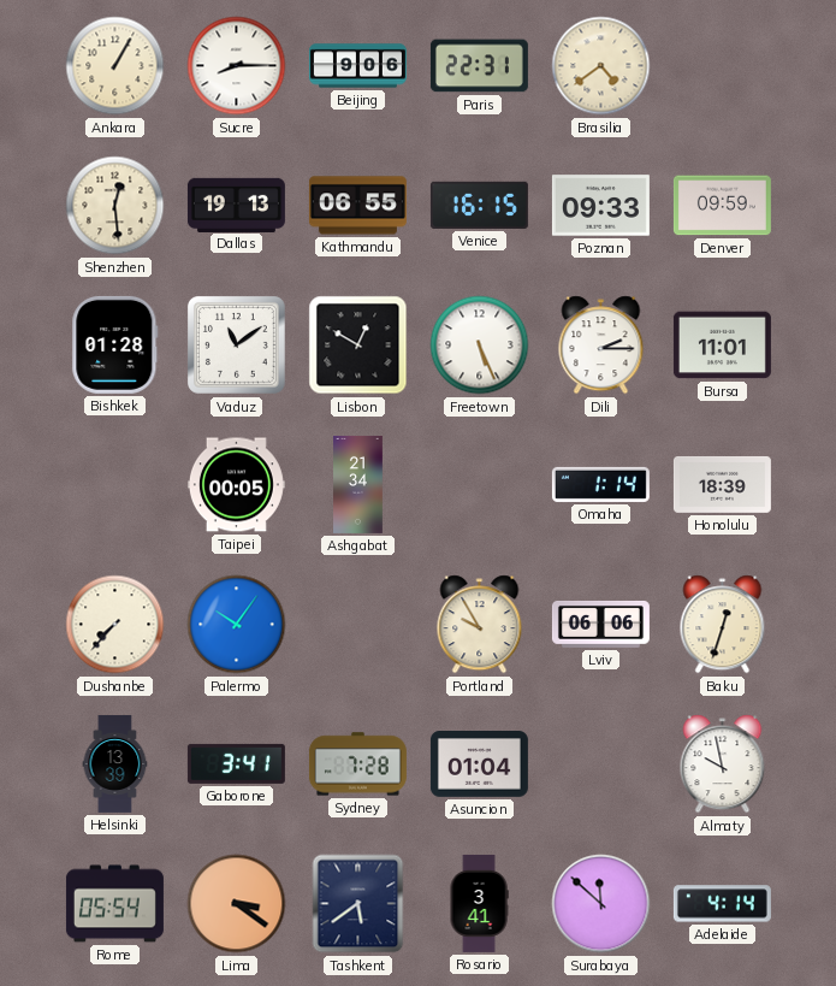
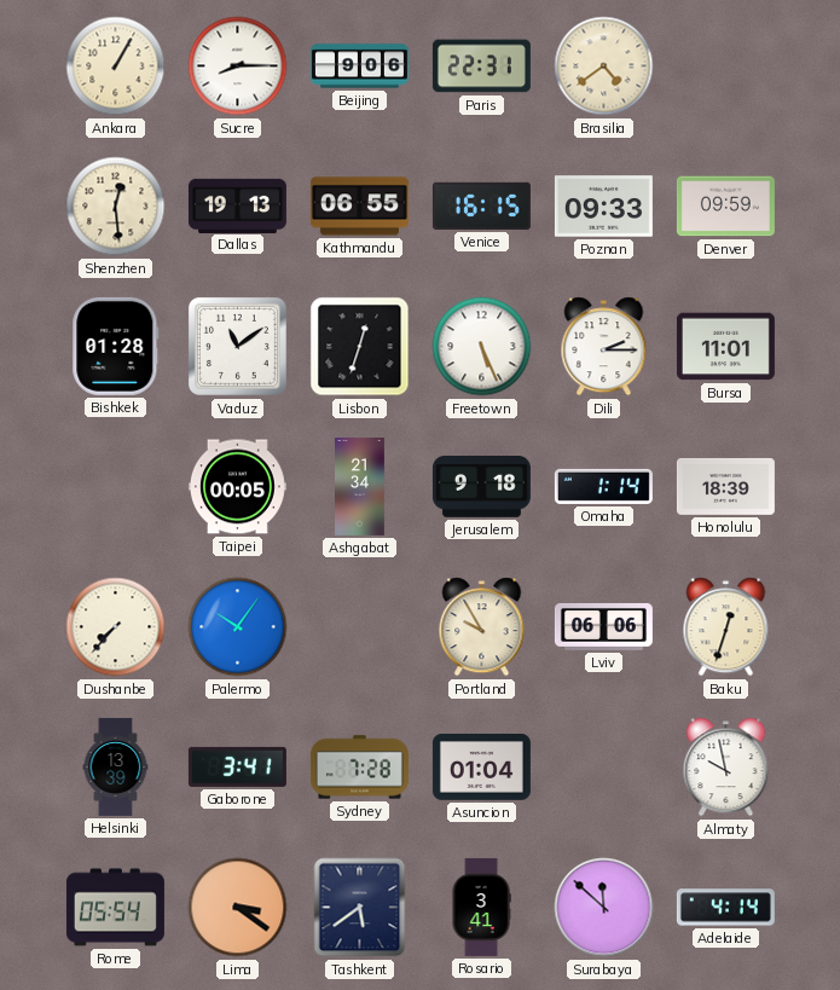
Lisbon: 12:50 -> 12:33
Jerusalem: none -> 9:18
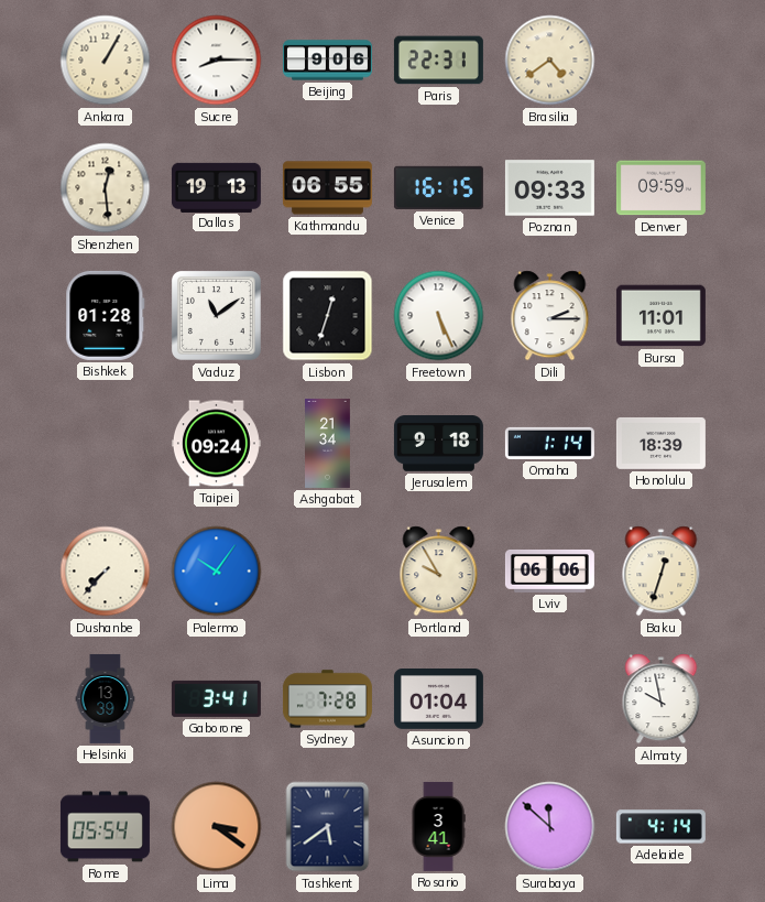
Taipei: 00:05 -> 09:24
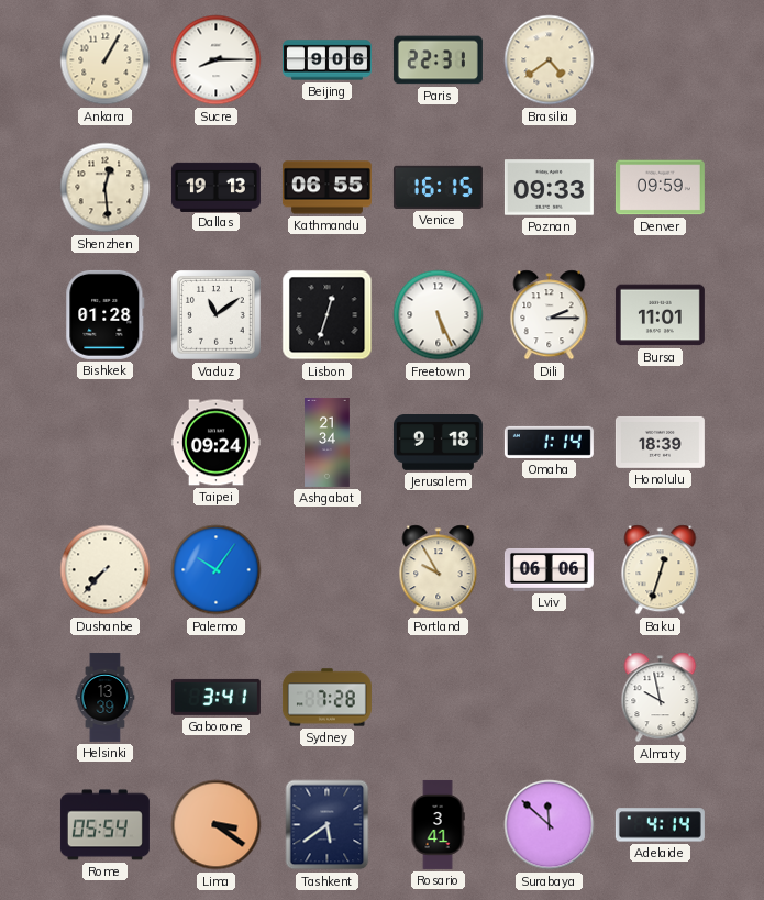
Asuncion: 01:04 -> none
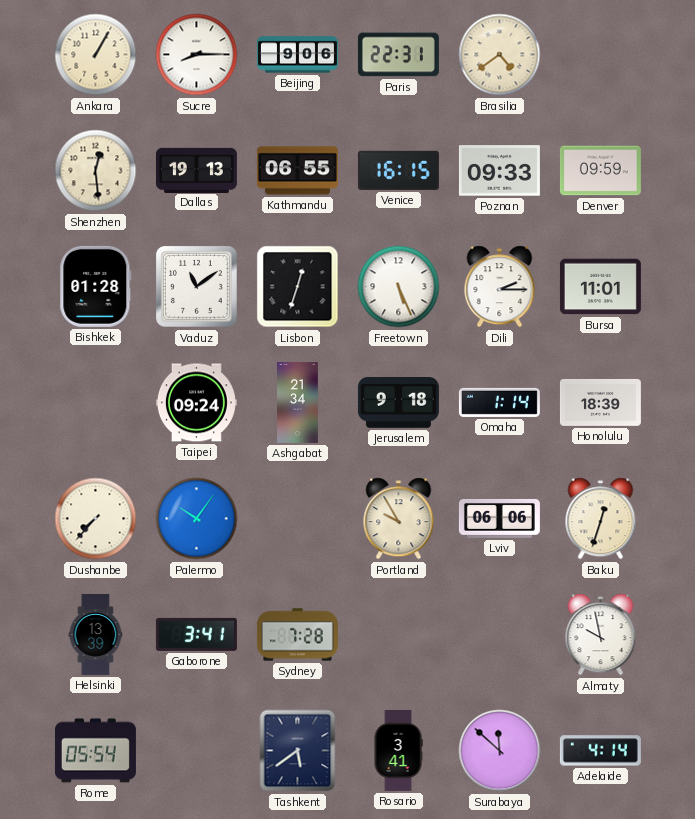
Lima: 3:21 -> none
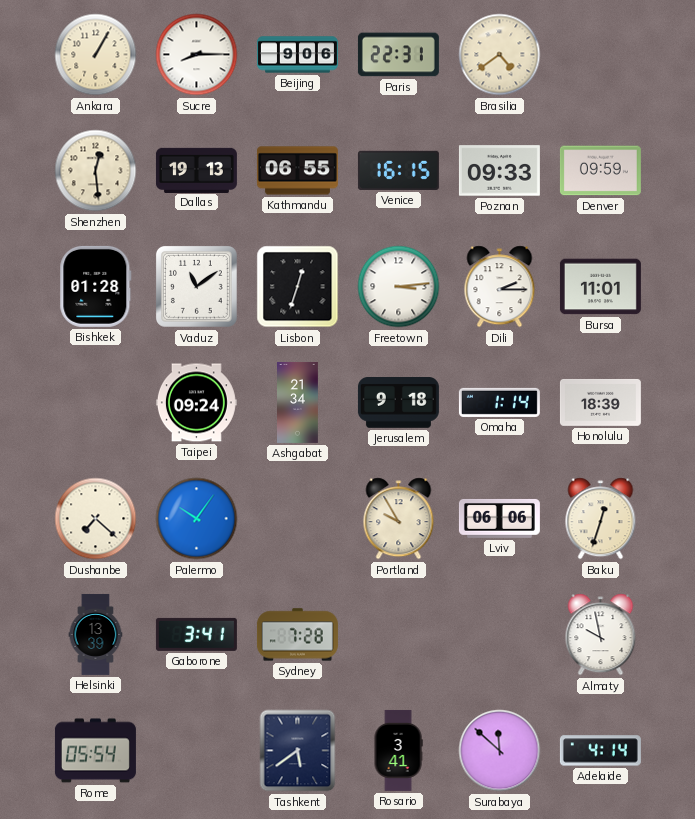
Freetown: 5:26 -> 3:14
Dushanbe: 7:37 -> 7:22
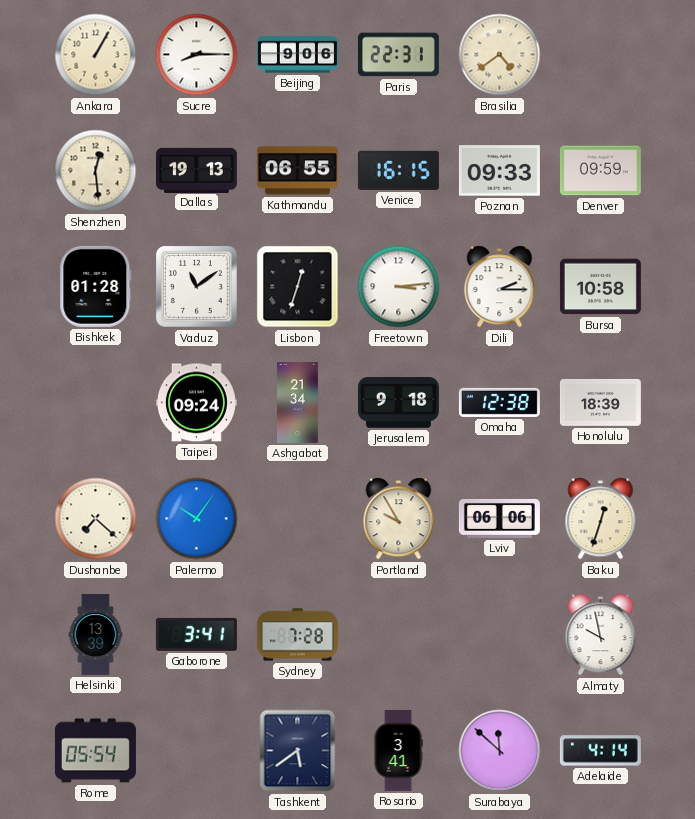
Bursa: 11:01 -> 10:58
Omaha: 1:14 -> 12:38
